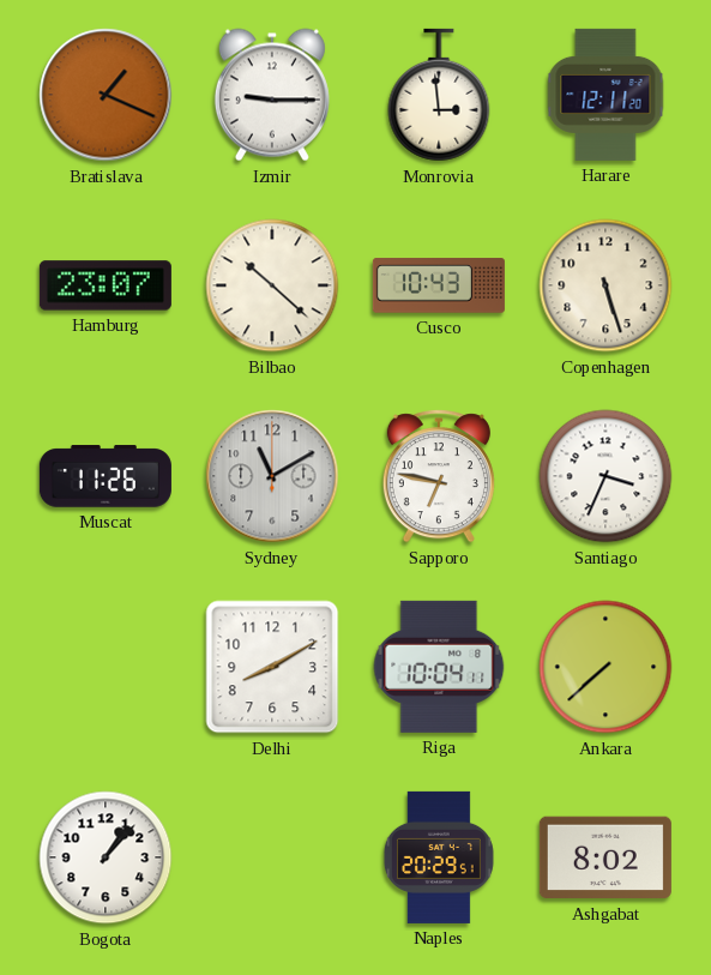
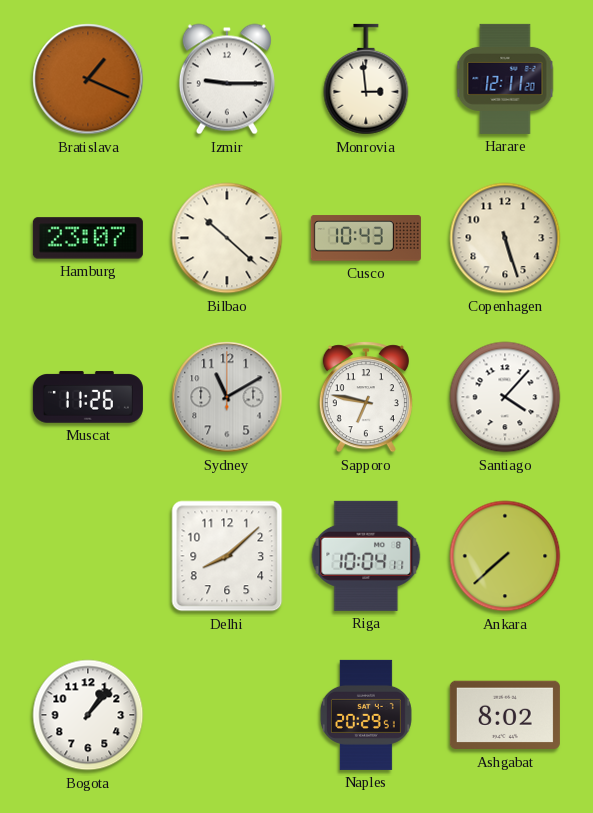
Santiago: 3:34 -> 4:07
Delhi: 8:10 -> 8:08
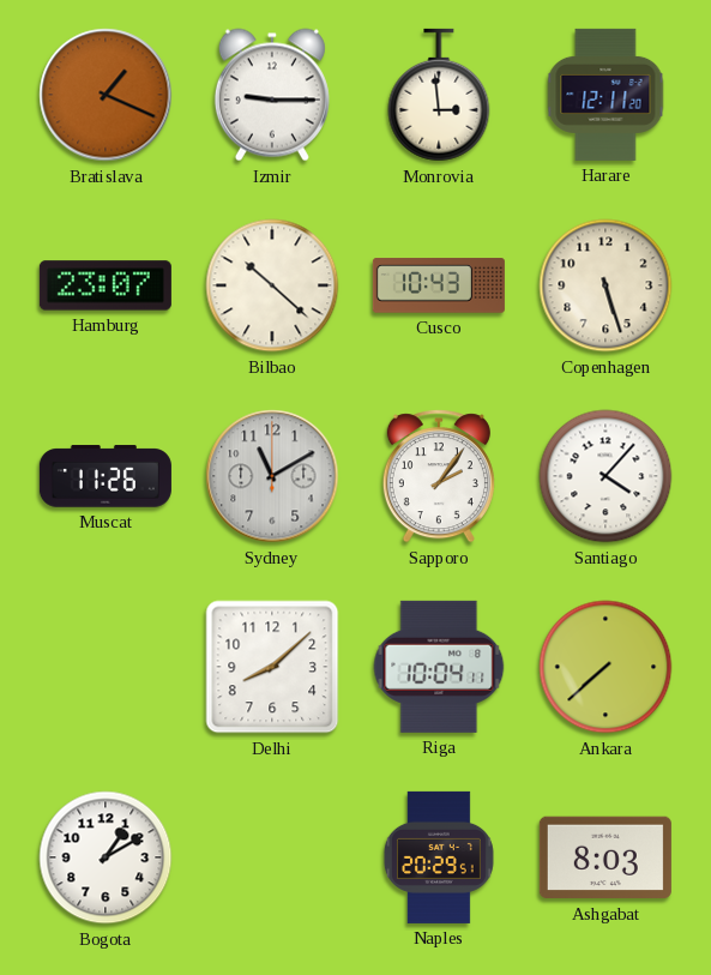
Sapporo: 6:47 -> 2:06
Bogota: 1:07 -> 1:10
Ashgabat: 8:02 -> 8:03
